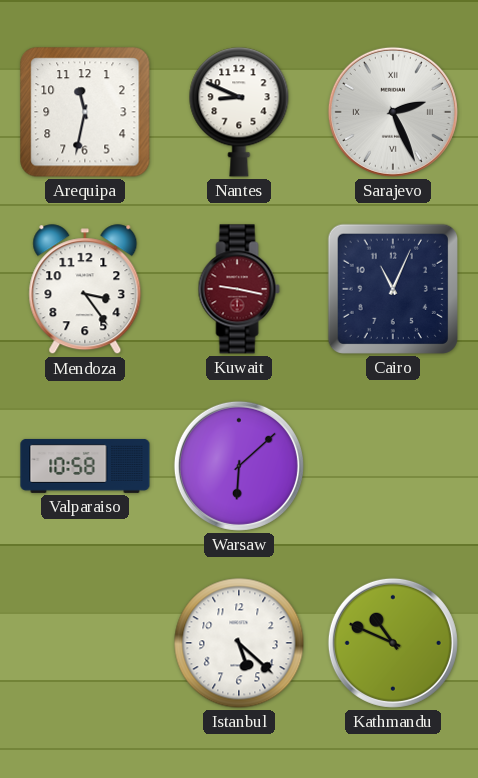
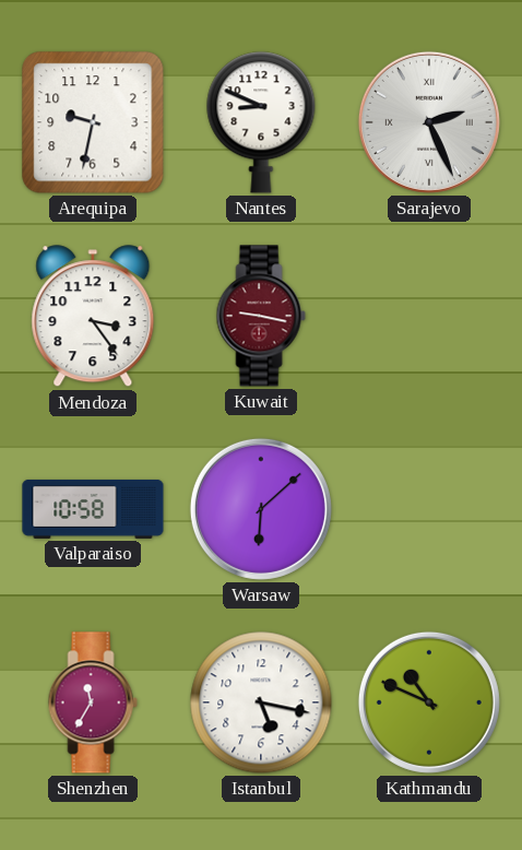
Arequipa: 11:32 -> 9:32
Cairo: 11:04 -> none
Shenzhen: none -> 11:35
Istanbul: 5:22 -> 5:17
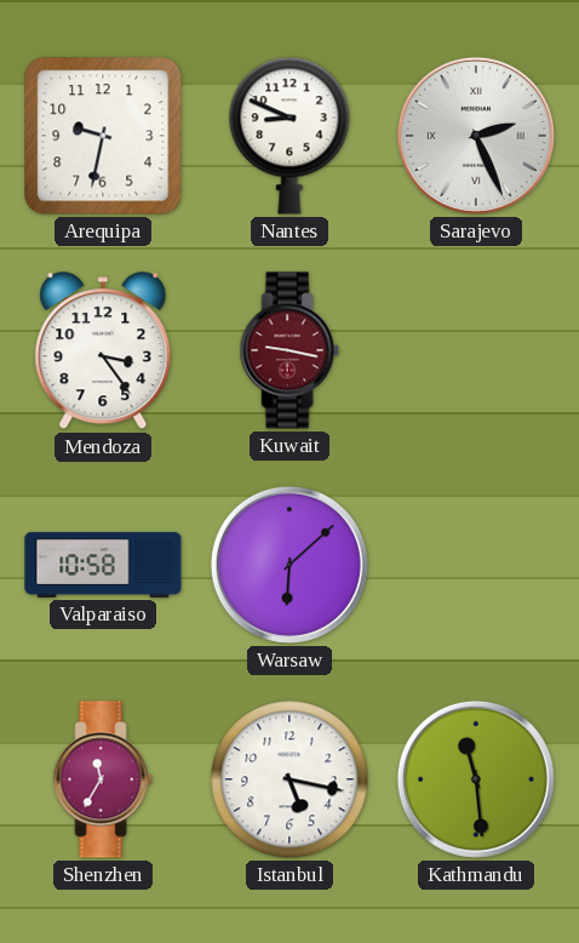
Kathmandu: 10:49 -> 11:29
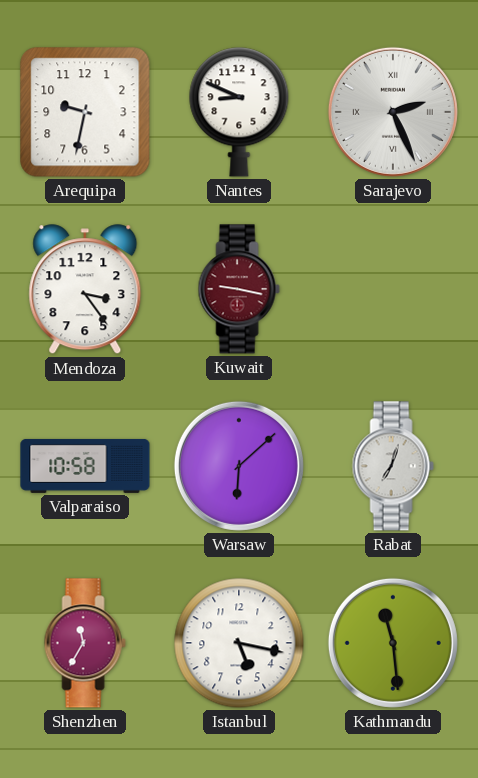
Rabat: none -> 7:03
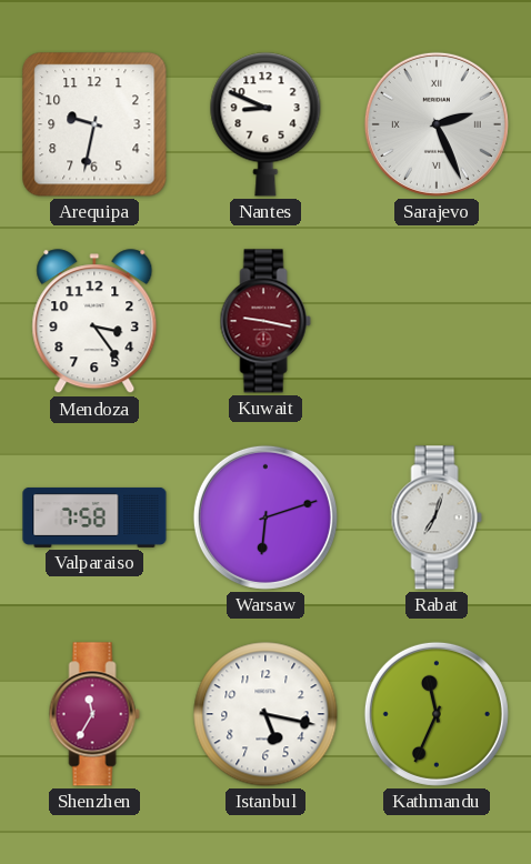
Valparaiso: 10:58 -> 7:58
Warsaw: 6:08 -> 6:12
Kathmandu: 11:29 -> 11:34
